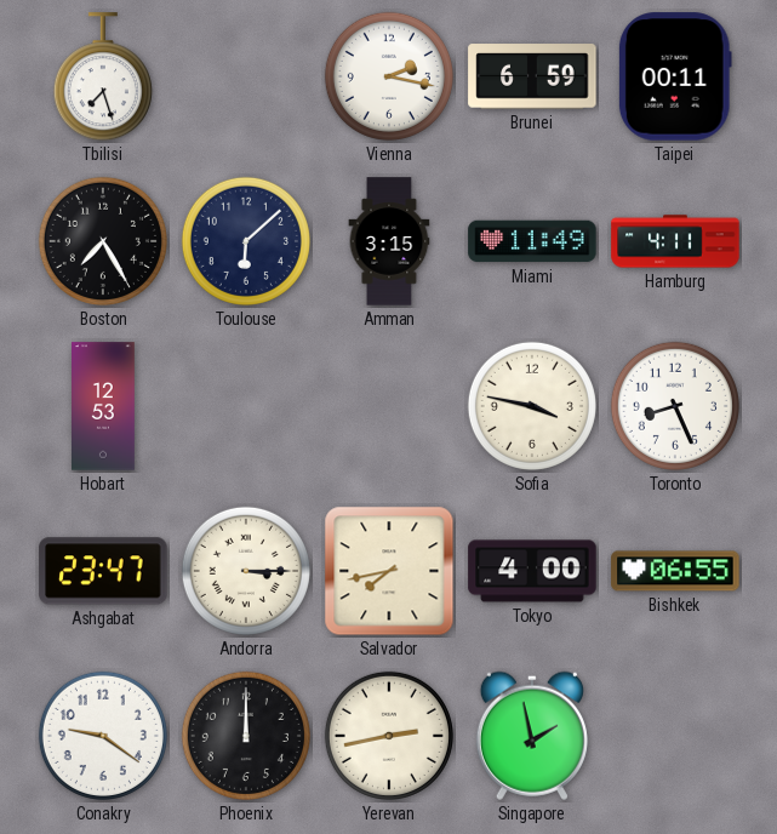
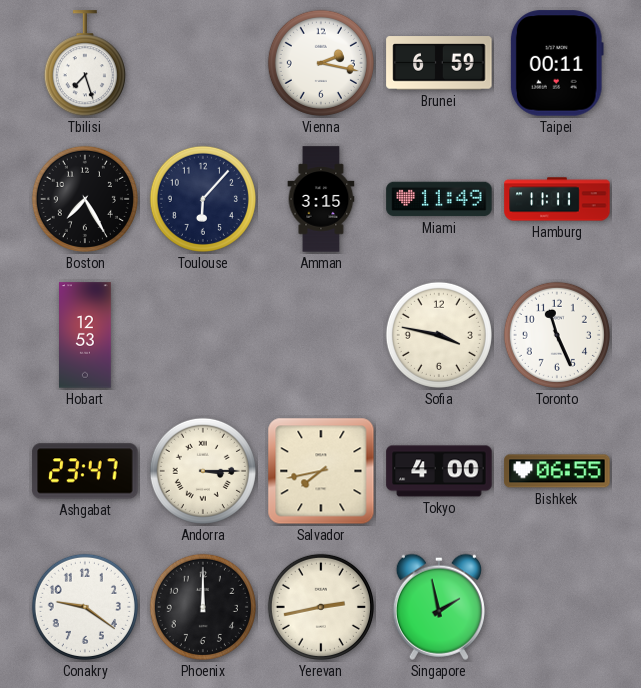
Toulouse: 6:08 -> 6:07
Hamburg: 4:11 -> 11:11
Toronto: 8:26 -> 11:26
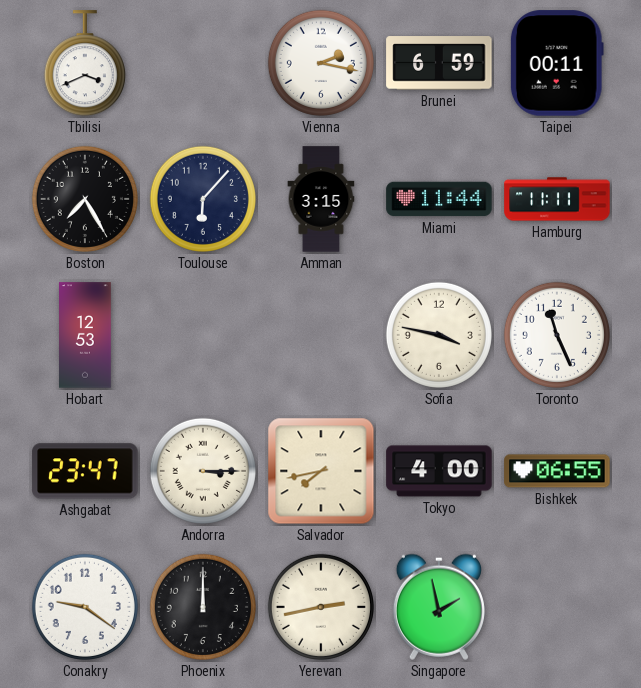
Tbilisi: 7:27 -> 3:41
Miami: 11:49 -> 11:44
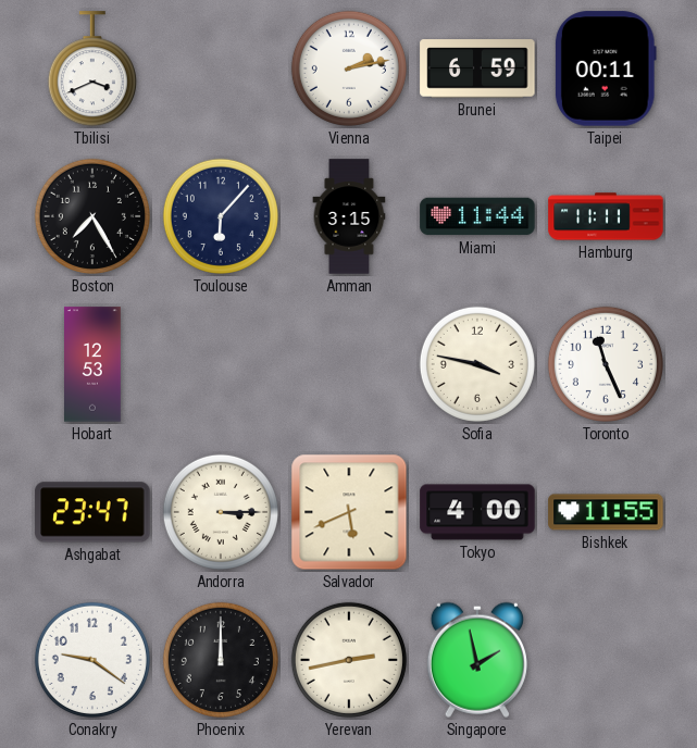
Vienna: 2:17 -> 2:13
Salvador: 7:43 -> 5:41
Bishkek: 06:55 -> 11:55
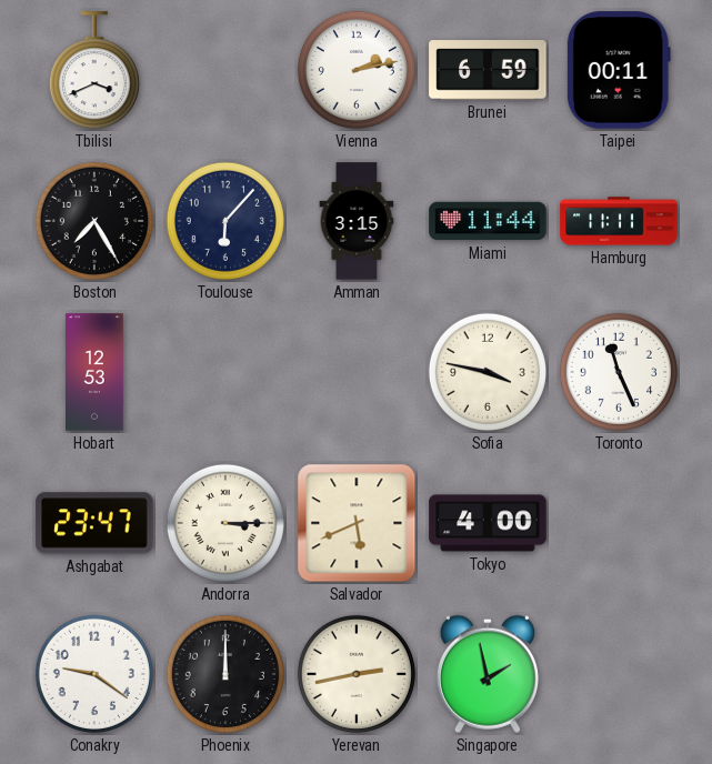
Bishkek: 11:55 -> none
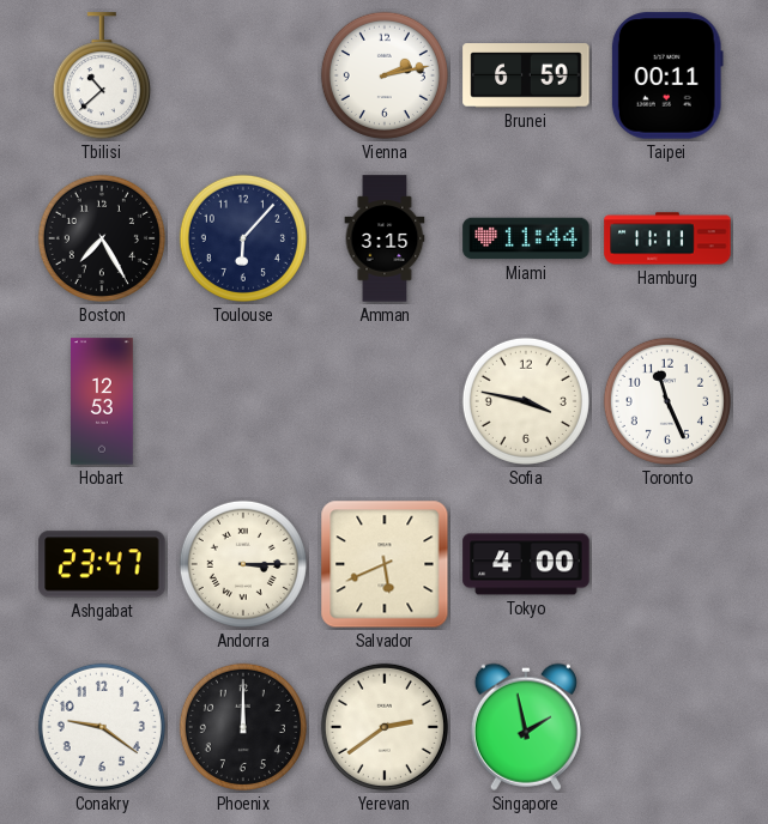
Tbilisi: 3:41 -> 10:38
Yerevan: 2:43 -> 2:39
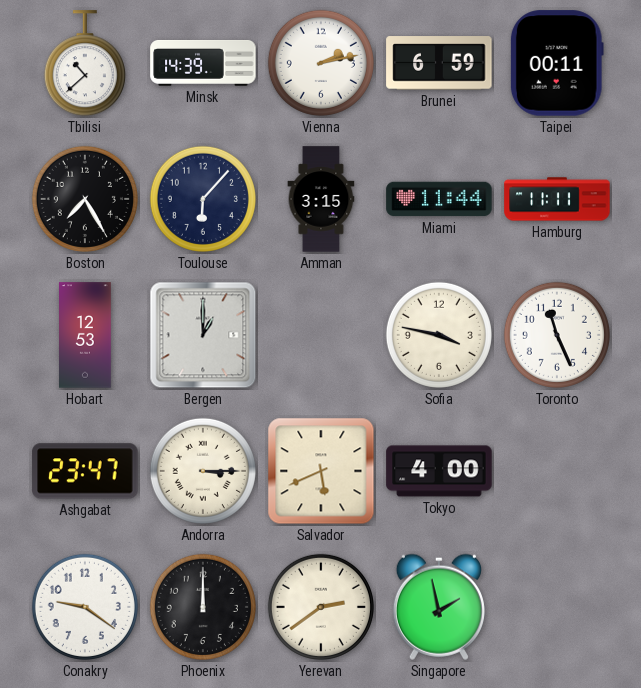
Minsk: none -> 14:39
Bergen: none -> 1:00
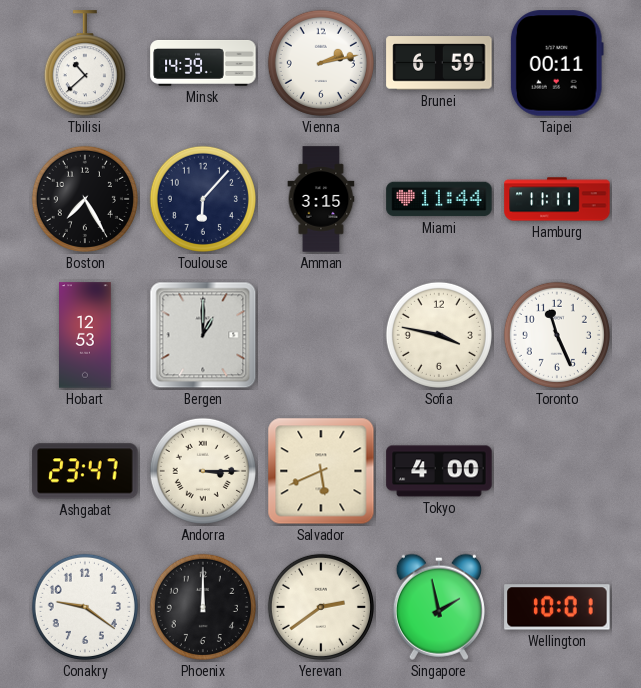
Wellington: none -> 10:01
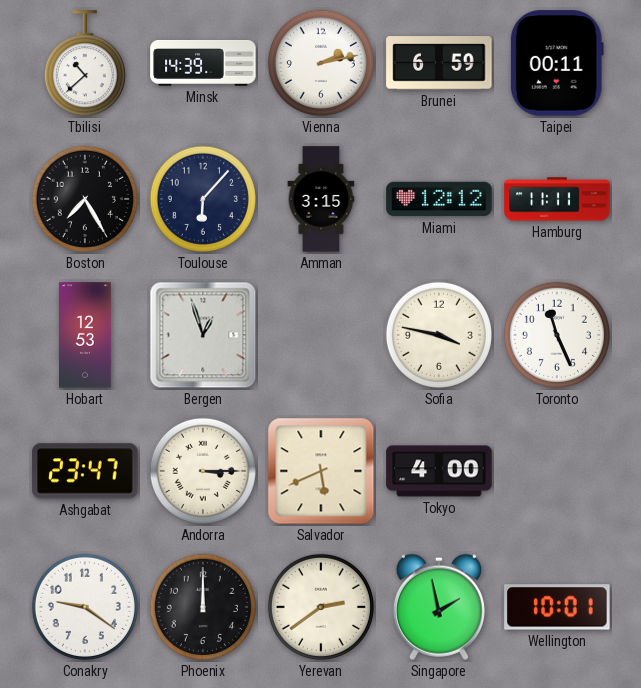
Miami: 11:44 -> 12:12
Bergen: 1:00 -> 12:57
